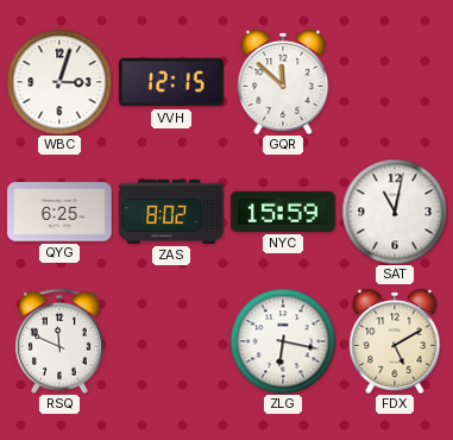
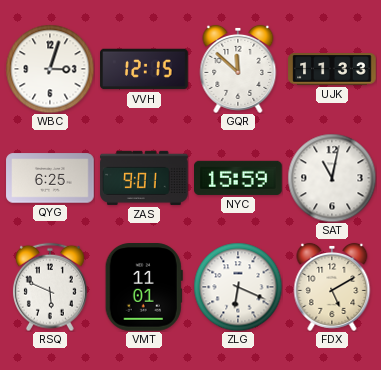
UJK: none -> 11:33
ZAS: 8:02 -> 9:01
RSQ: 11:49 -> 5:49
VMT: none -> 11:01
ZLG: 6:17 -> 6:19
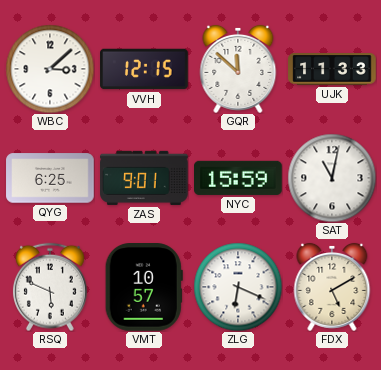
WBC: 3:03 -> 3:08
VMT: 11:01 -> 10:57
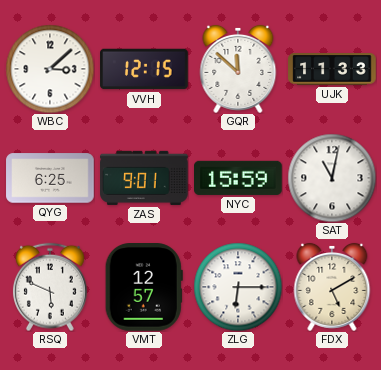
VMT: 10:57 -> 12:57
ZLG: 6:19 -> 6:15
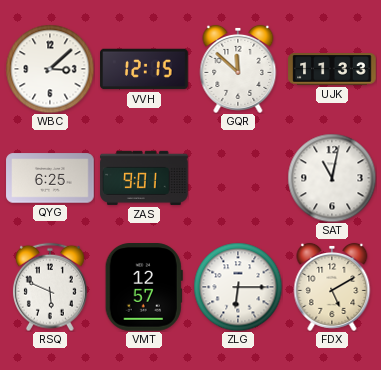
NYC: 15:59 -> none
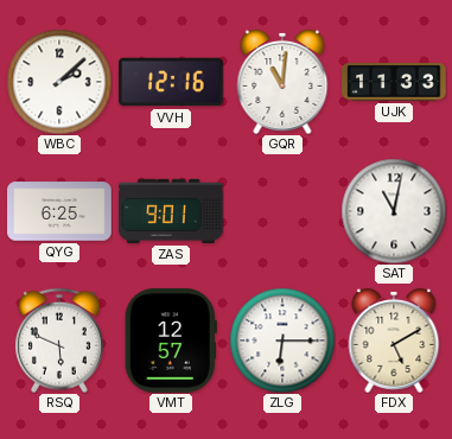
WBC: 3:08 -> 2:08
VVH: 12:15 -> 12:16
GQR: 11:52 -> 11:01
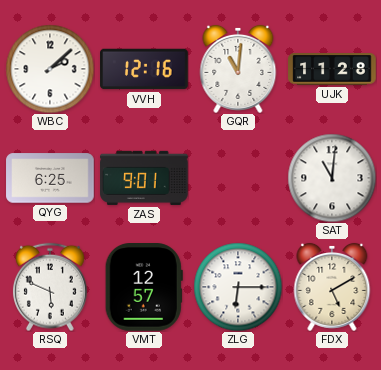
UJK: 11:33 -> 11:28
SAT: 11:02 -> 11:01
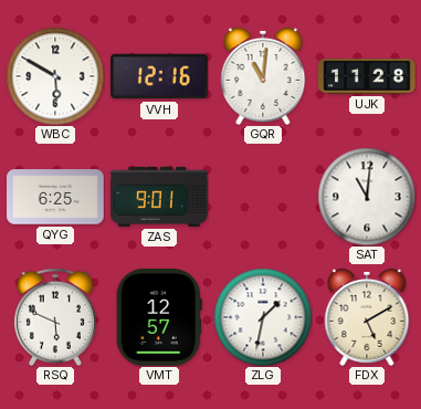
WBC: 2:08 -> 5:50
ZLG: 6:15 -> 1:32
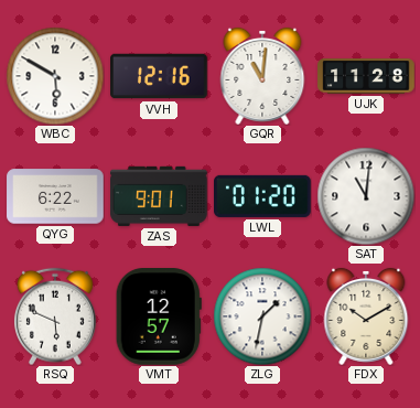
QYG: 6:25 -> 6:22
LWL: none -> 01:20
FDX: 5:10 -> 10:10
